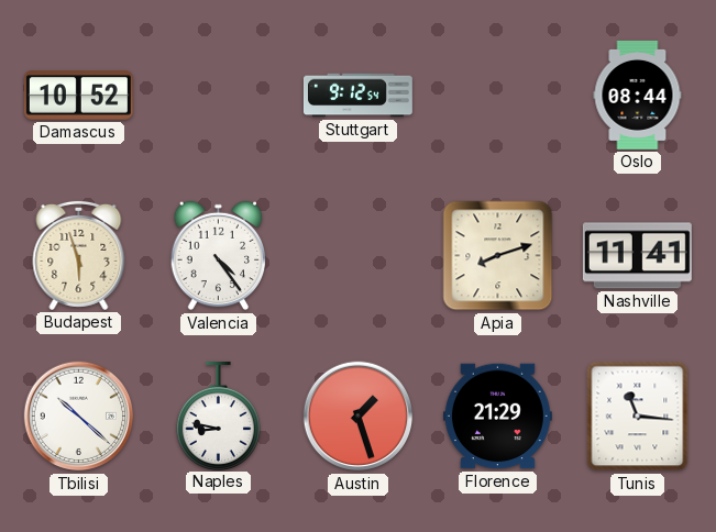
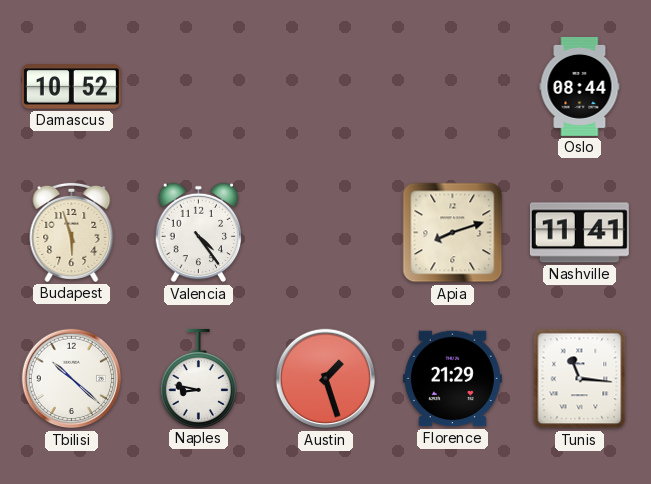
Stuttgart: 9:12 -> none
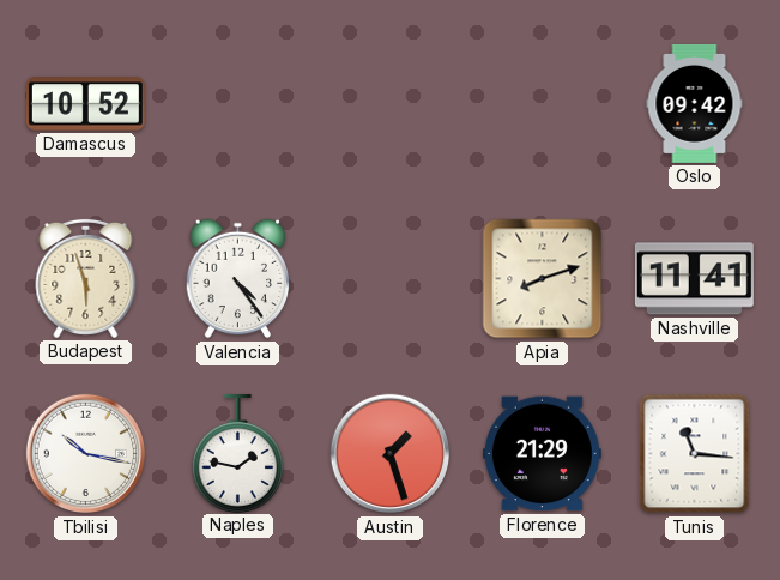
Oslo: 08:44 -> 09:42
Tbilisi: 10:22 -> 10:17
Naples: 8:47 -> 1:47
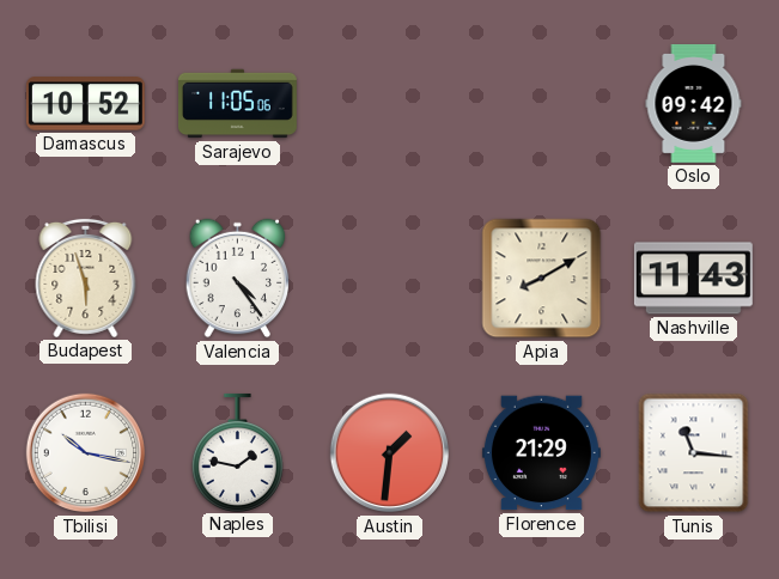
Sarajevo: none -> 11:05
Apia: 8:12 -> 8:10
Nashville: 11:41 -> 11:43
Austin: 1:27 -> 1:31
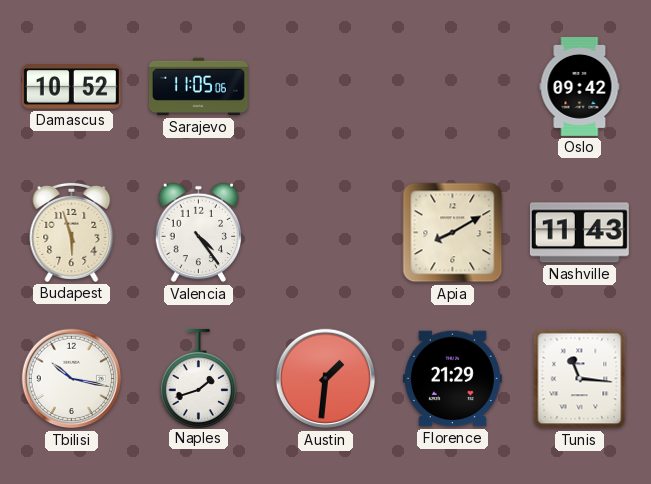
Naples: 1:47 -> 1:42
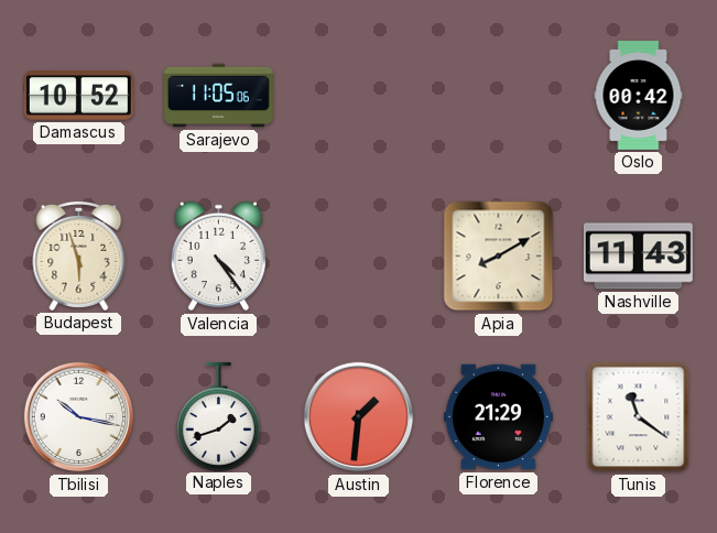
Oslo: 09:42 -> 00:42
Tunis: 11:16 -> 11:21
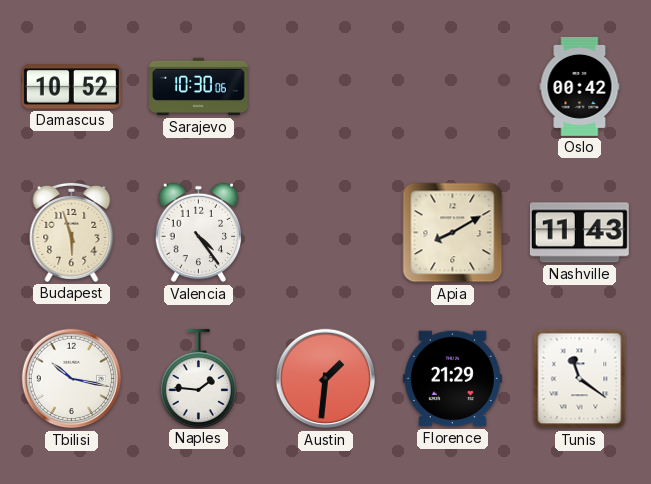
Sarajevo: 11:05 -> 10:30
Naples: 1:42 -> 1:46
